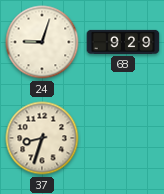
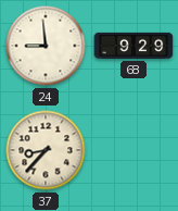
24: 9:03 -> 8:59
37: 8:33 -> 8:37
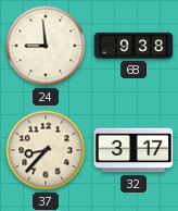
68: 9:29 -> 9:38
32: none -> 3:17
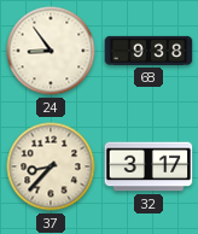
24: 8:59 -> 8:54
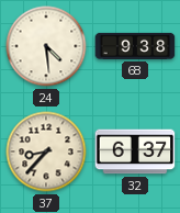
24: 8:54 -> 4:29
32: 3:17 -> 6:37
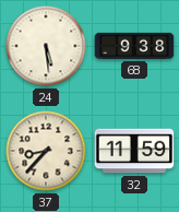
24: 4:29 -> 5:29
32: 6:37 -> 11:59
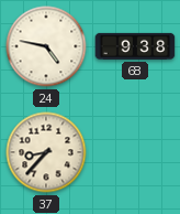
24: 5:29 -> 4:47
32: 11:59 -> none
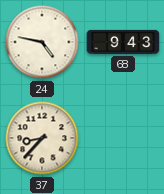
68: 9:38 -> 9:43
